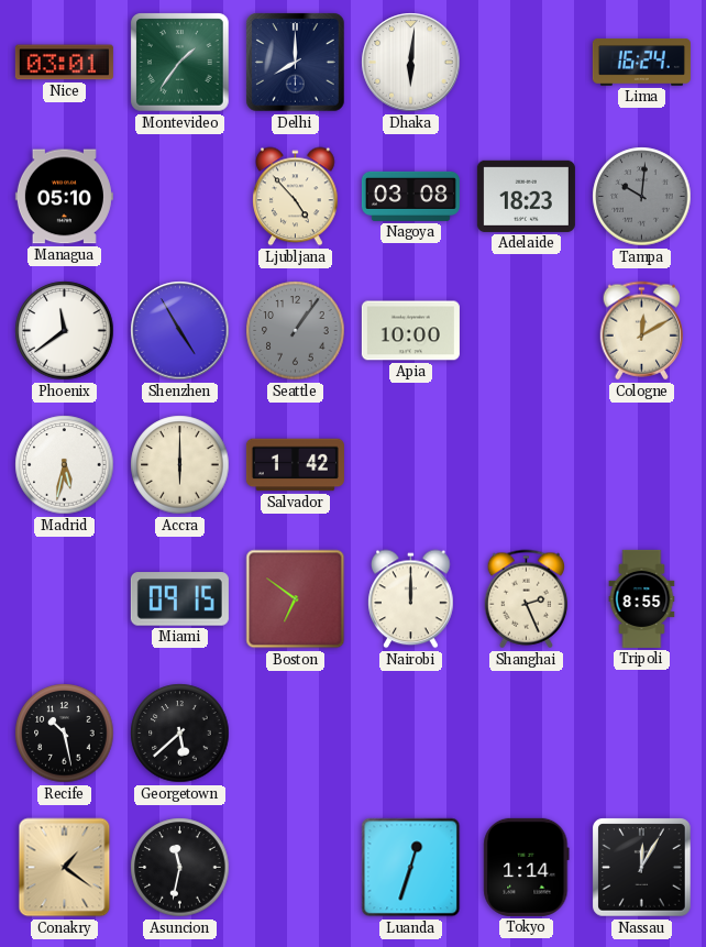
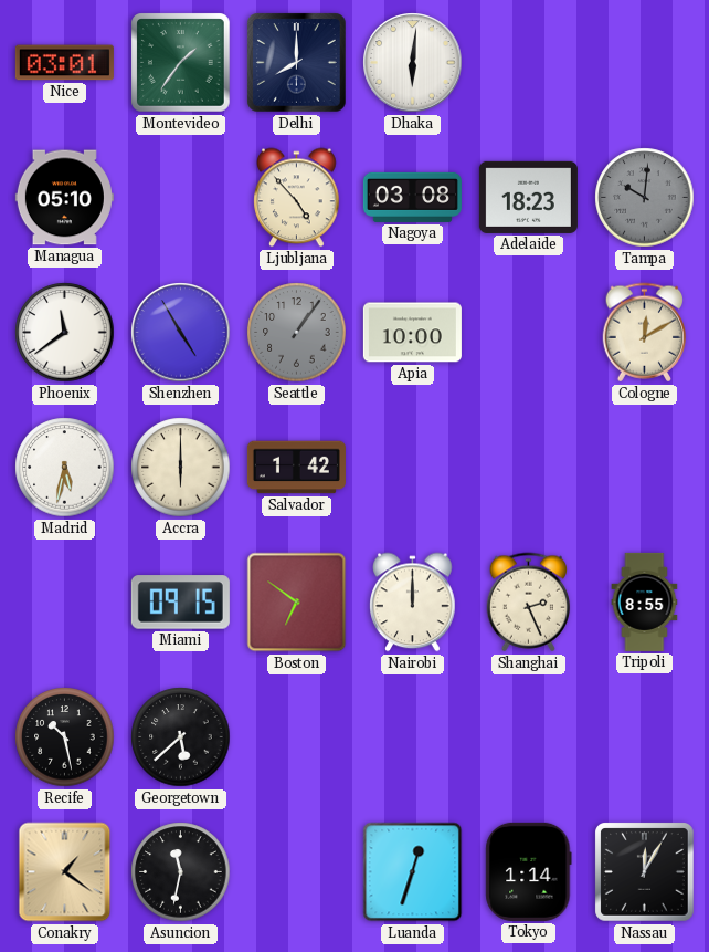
Lima: 16:24 -> none
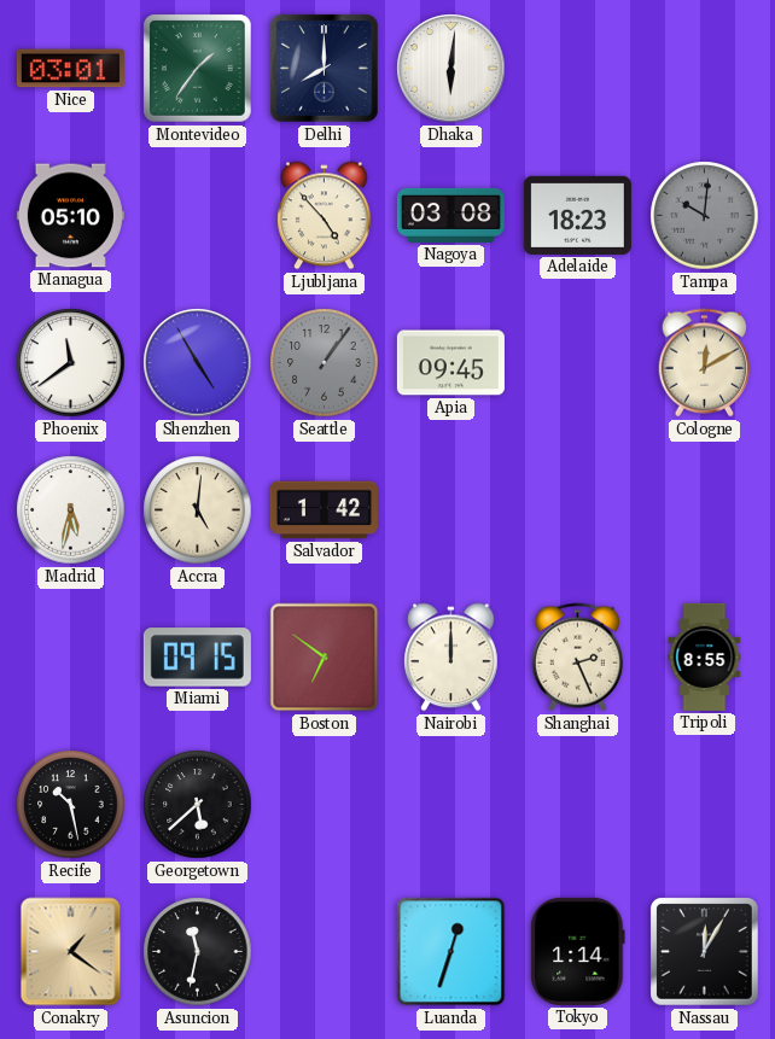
Apia: 10:00 -> 09:45
Accra: 6:00 -> 5:01
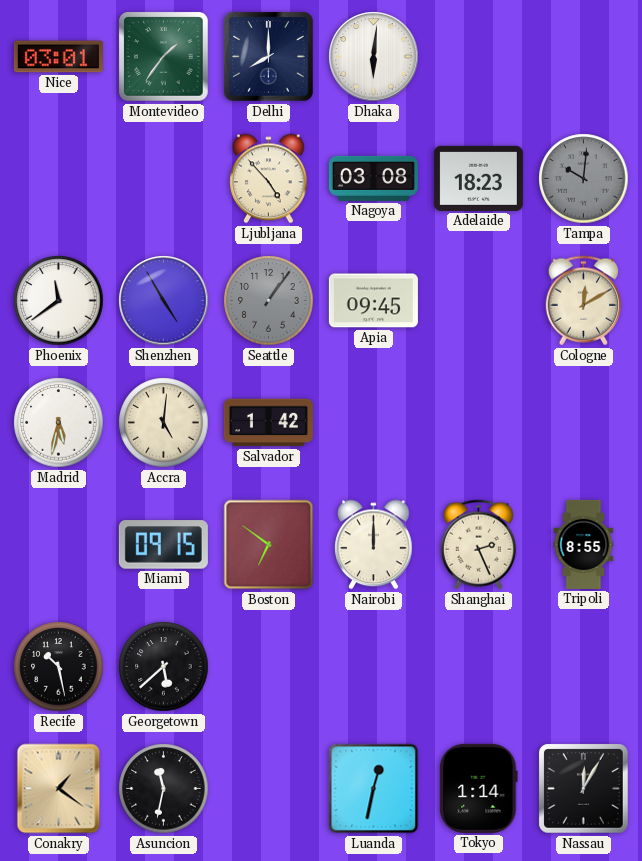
Managua: 05:10 -> none
Luanda: 12:33 -> 12:32
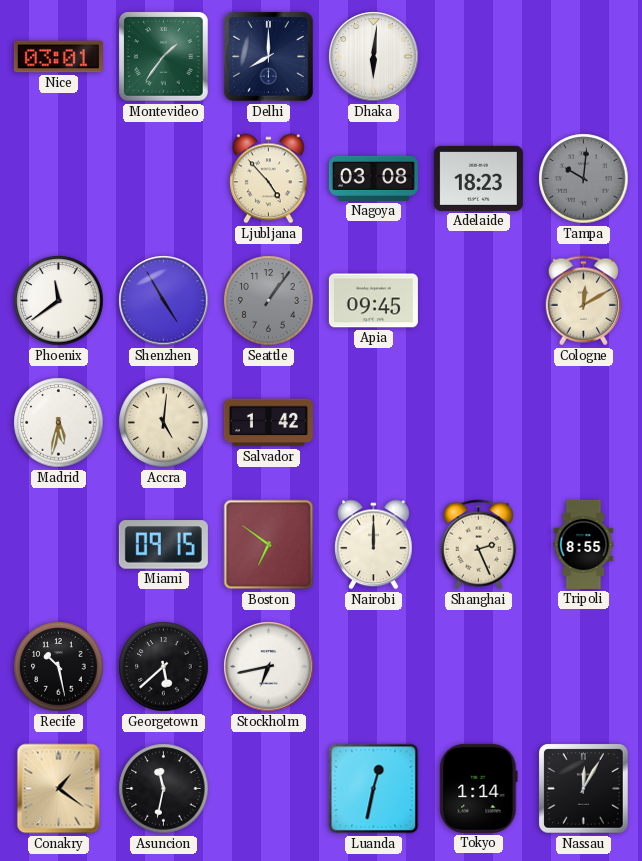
Stockholm: none -> 6:43
